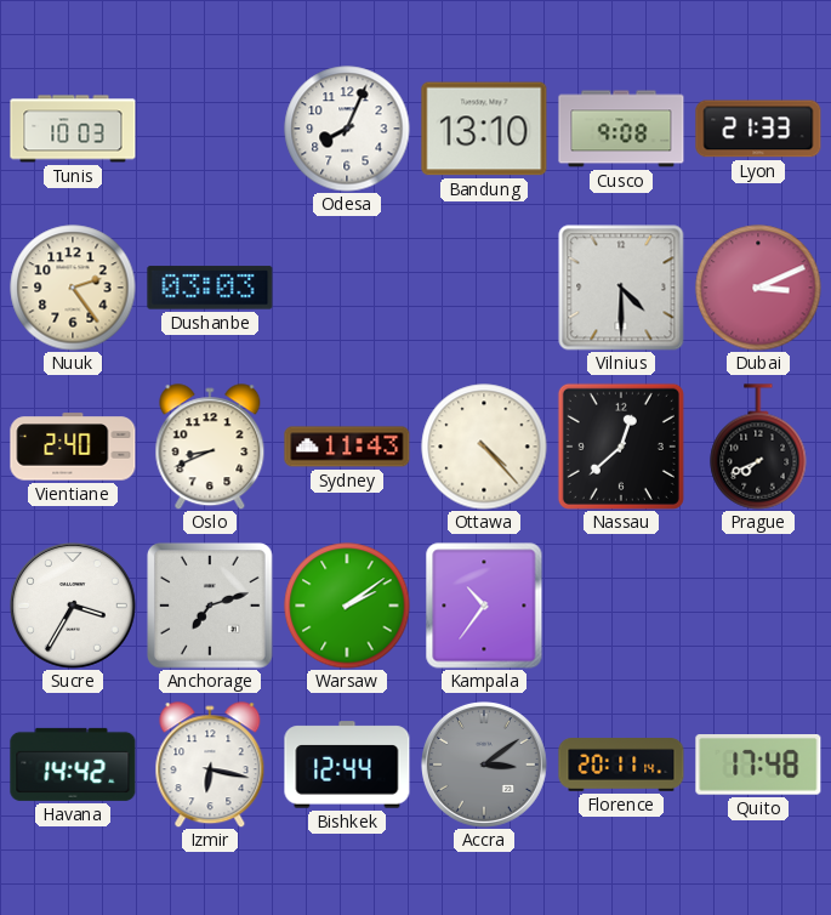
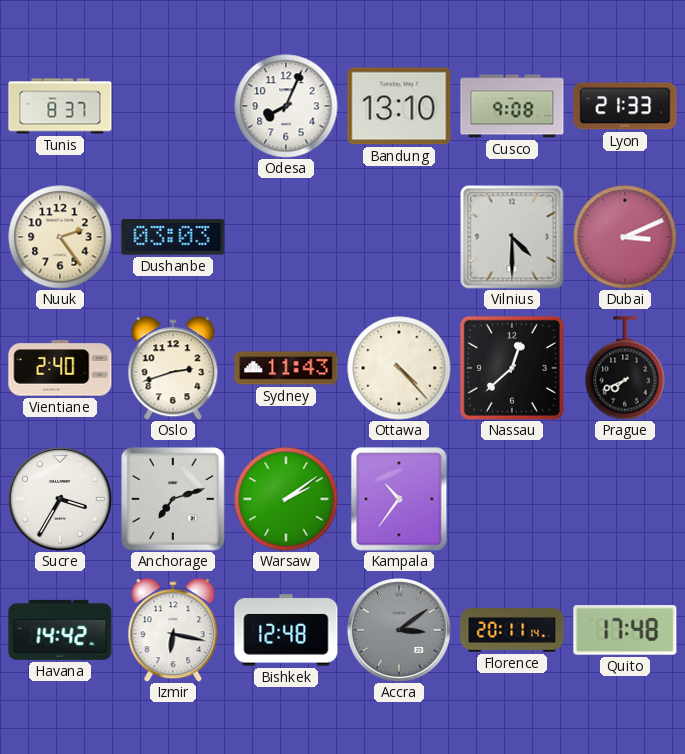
Tunis: 10:03 -> 8:37
Oslo: 8:41 -> 2:42
Bishkek: 12:44 -> 12:48
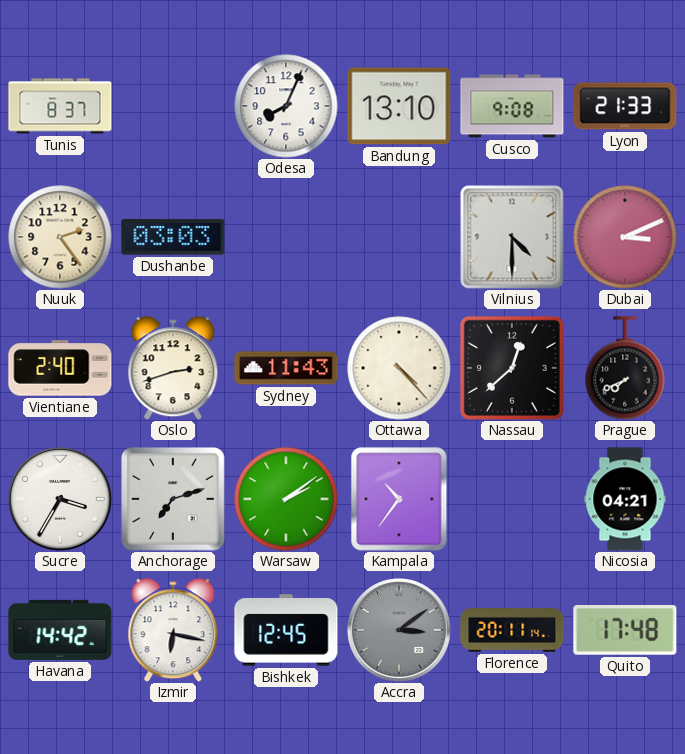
Nicosia: none -> 04:21
Bishkek: 12:48 -> 12:45
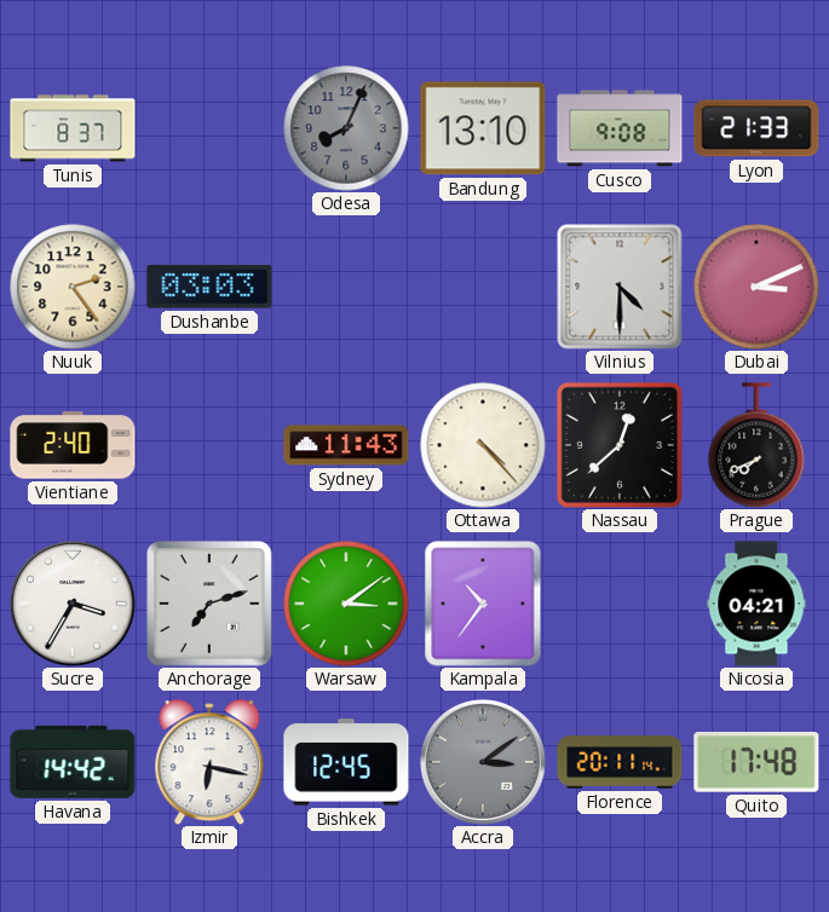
Odesa dial: white -> grey
Oslo: 2:42 -> none
Warsaw: 2:09 -> 3:09
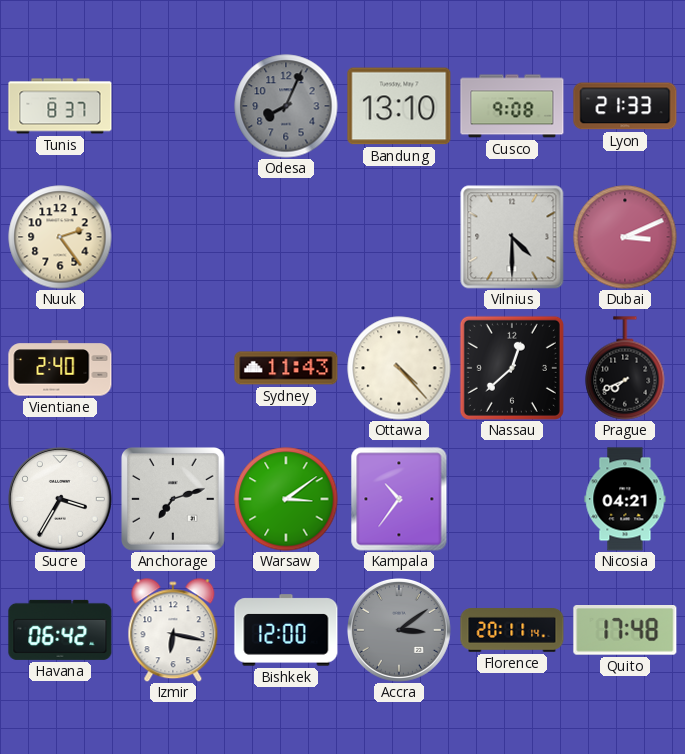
Dushanbe: 03:03 -> none
Havana: 14:42 -> 06:42
Bishkek: 12:45 -> 12:00
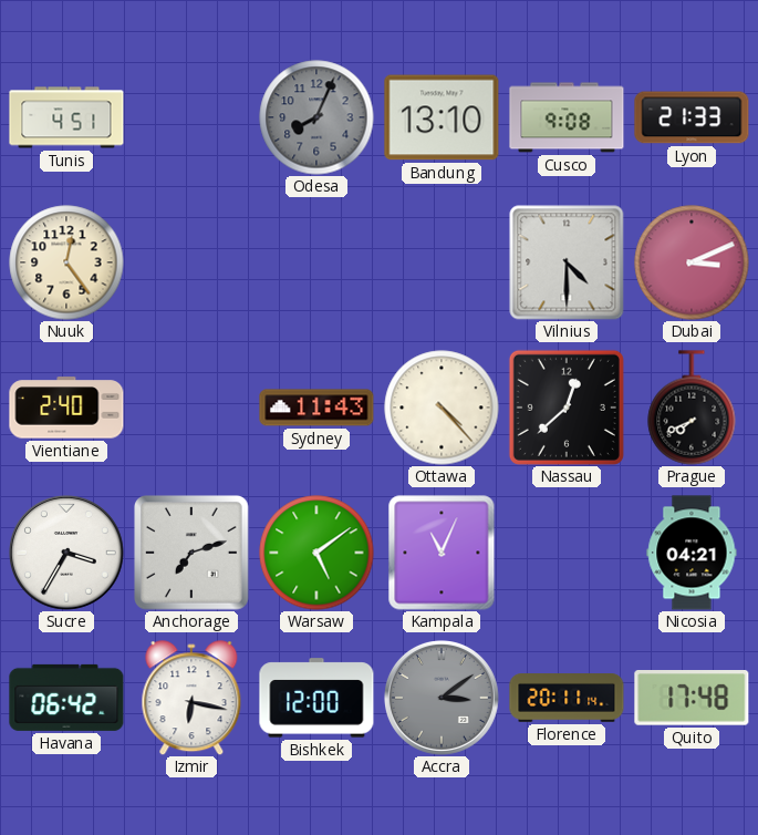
Tunis: 8:37 -> 4:51
Nuuk: 2:24 -> 12:24
Warsaw: 3:09 -> 5:09
Kampala: 10:36 -> 11:04
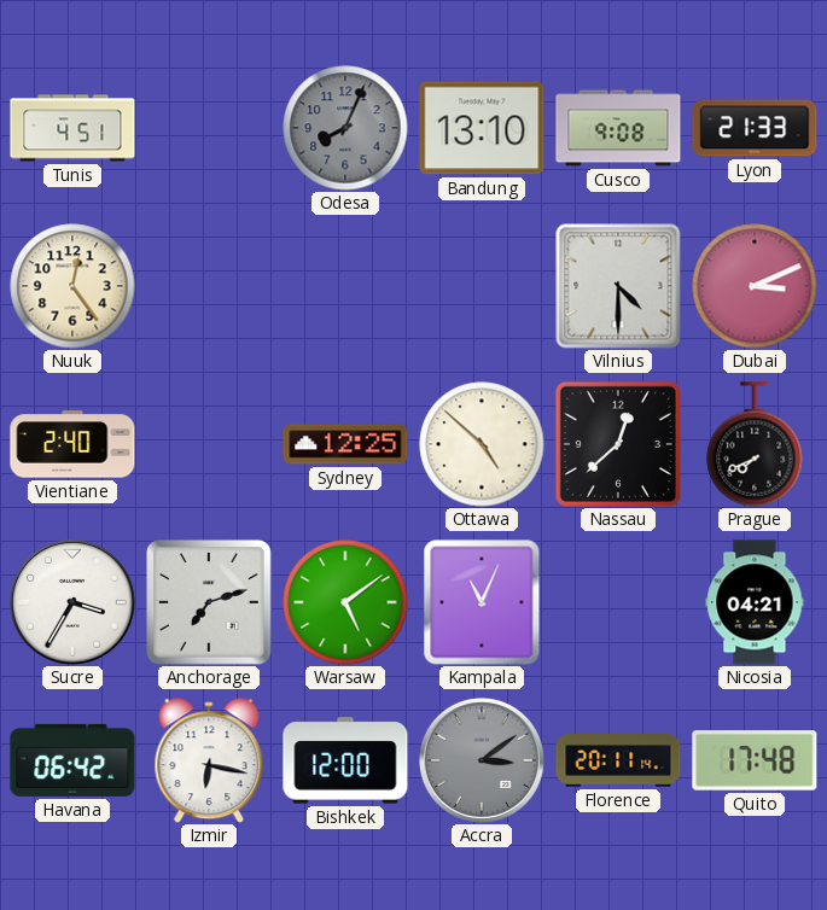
Sydney: 11:43 -> 12:25
Ottawa: 4:23 -> 4:52
